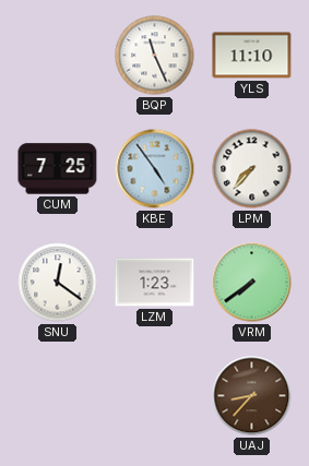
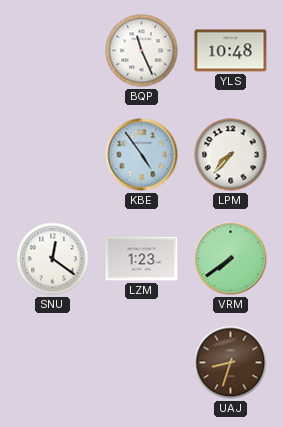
YLS: 11:10 -> 10:48
CUM: 7:25 -> none
UAJ: 8:37 -> 8:33
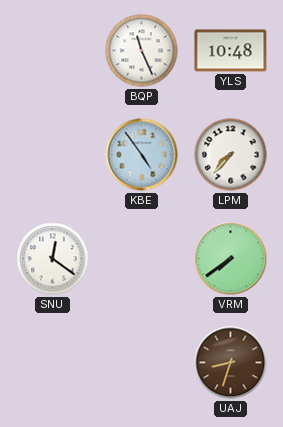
LZM: 1:23 -> none
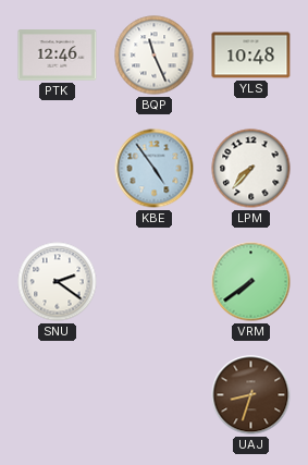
PTK: none -> 12:46
SNU: 12:21 -> 2:21
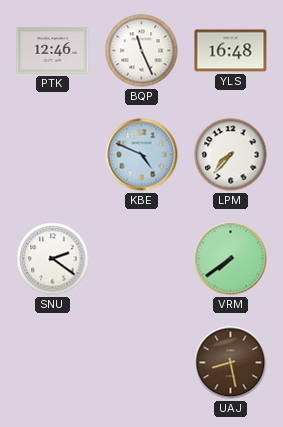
YLS: 10:48 -> 16:48
KBE: 4:54 -> 4:49
UAJ: 8:33 -> 8:28
